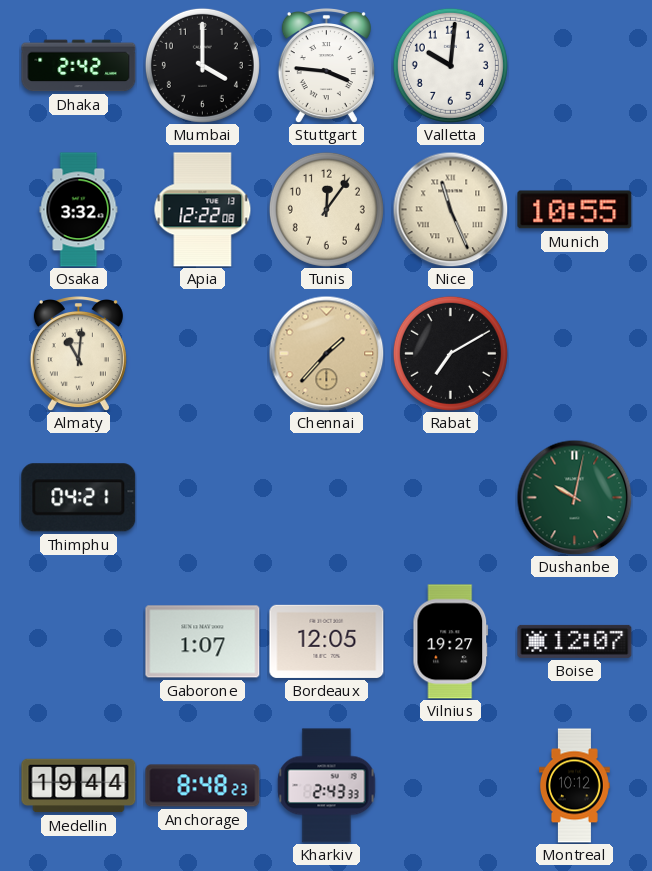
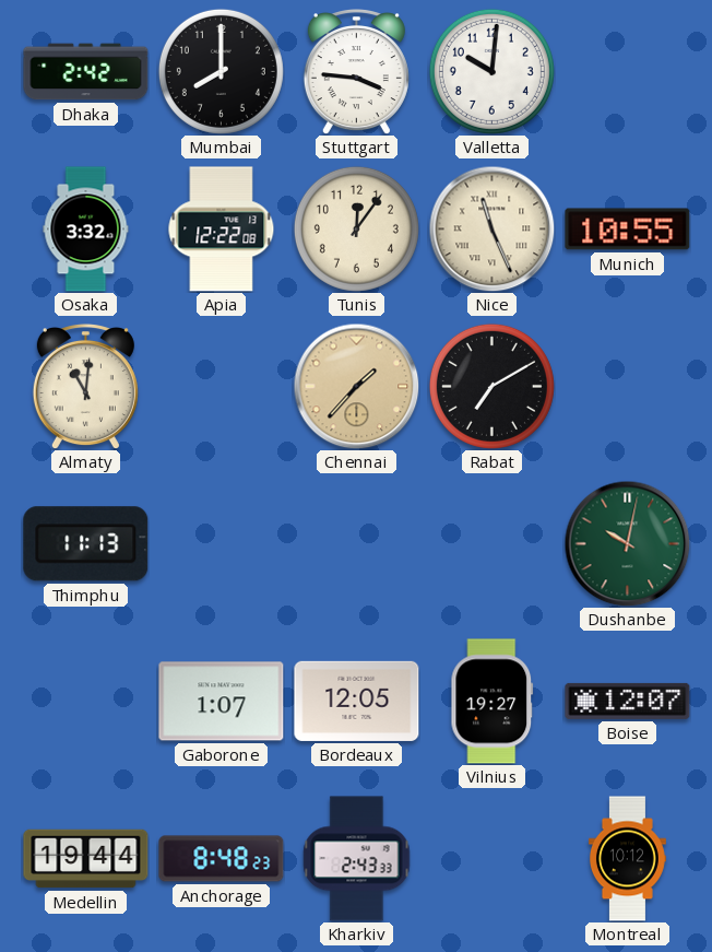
Mumbai: 4:00 -> 8:00
Thimphu: 04:21 -> 11:13
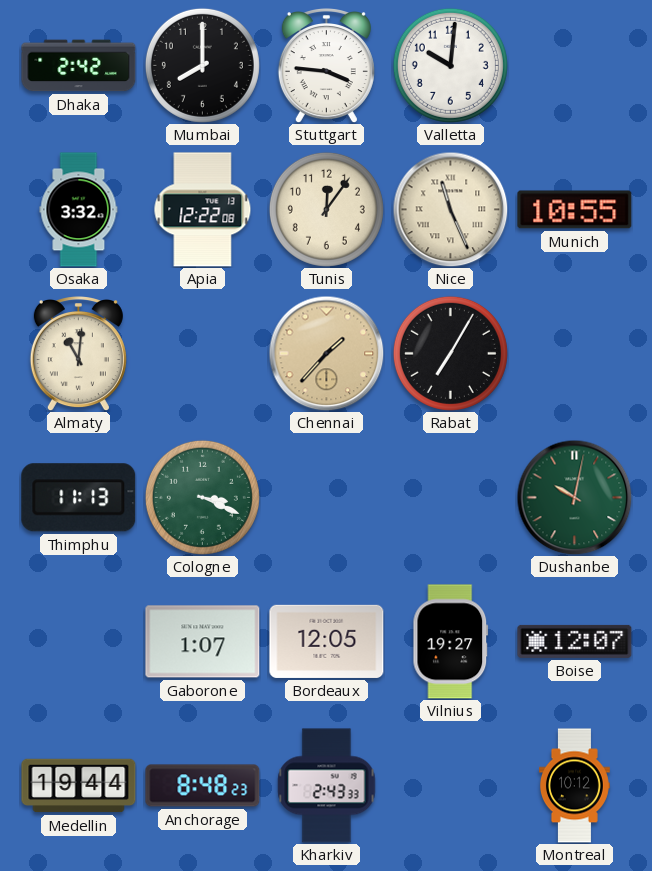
Rabat: 7:10 -> 7:05
Cologne: none -> 3:19
